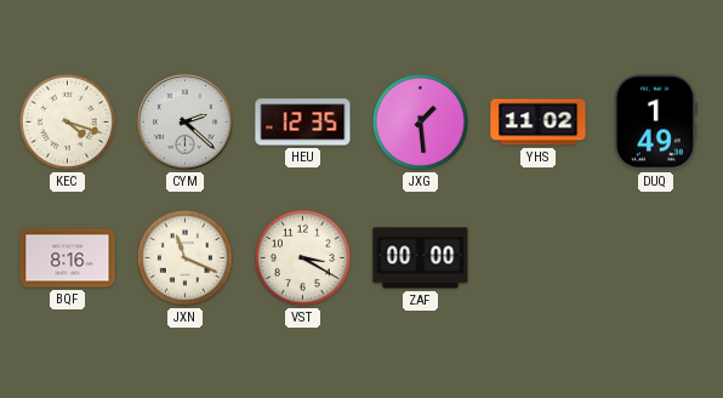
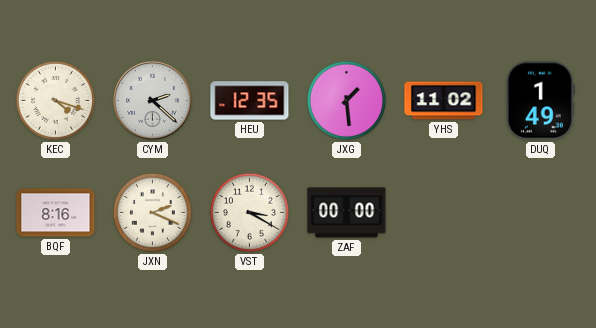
JXN: 11:19 -> 2:19
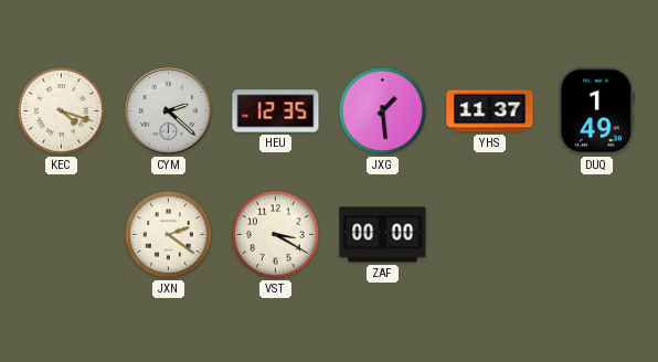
YHS: 11:02 -> 11:37
BQF: 8:16 -> none
JXN: 2:19 -> 2:21
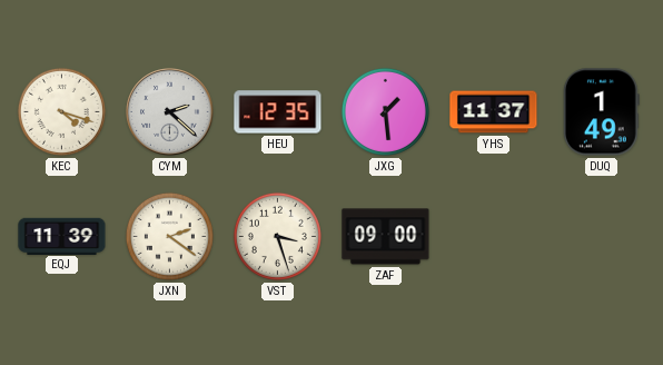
EQJ: none -> 11:39
VST: 3:20 -> 3:27
ZAF: 00:00 -> 09:00
